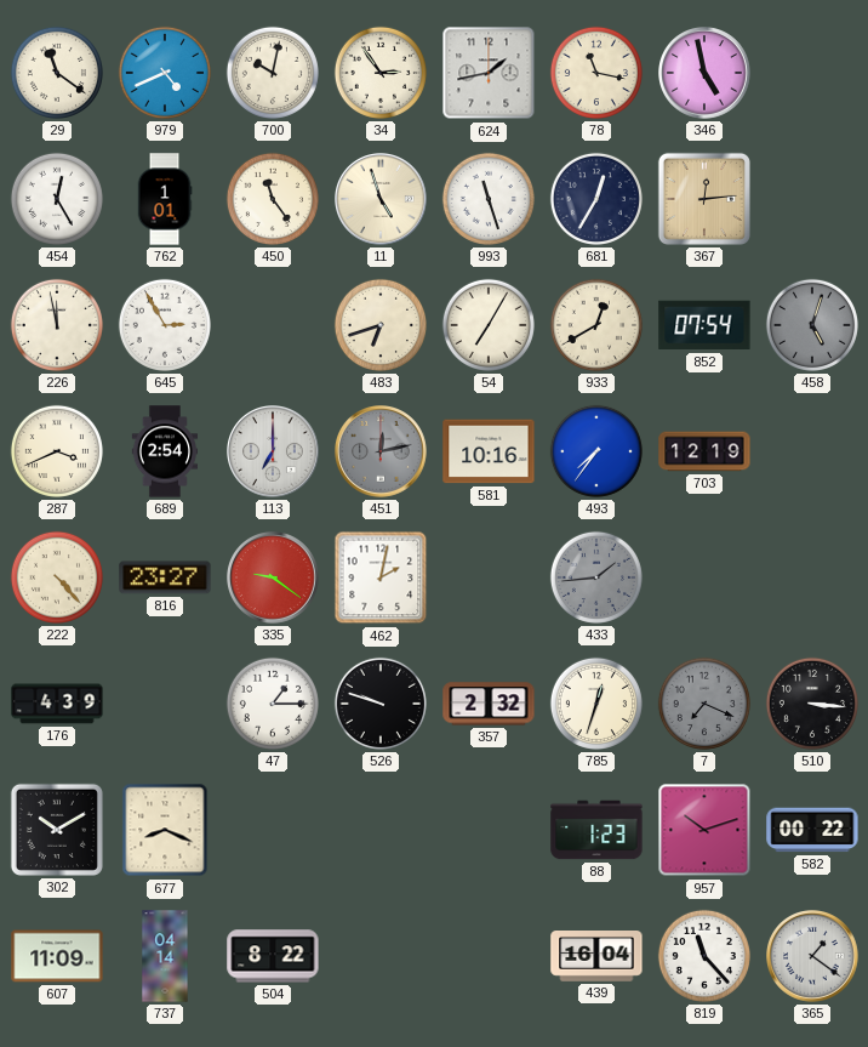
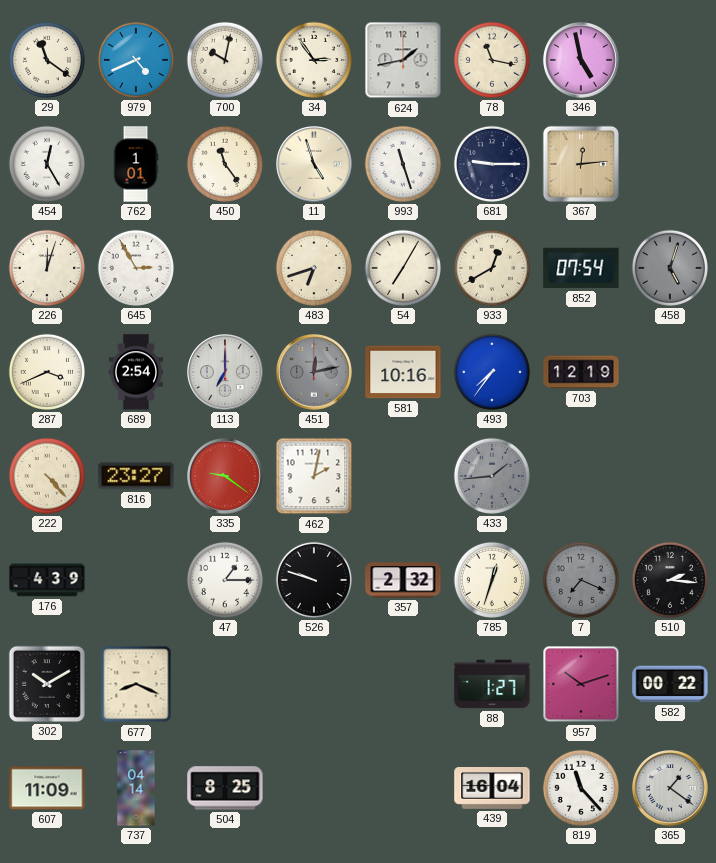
681: 12:35 -> 9:15
226: 11:58 -> 12:03
510: 3:16 -> 2:16
88: 1:23 -> 1:27
504: 8:22 -> 8:25
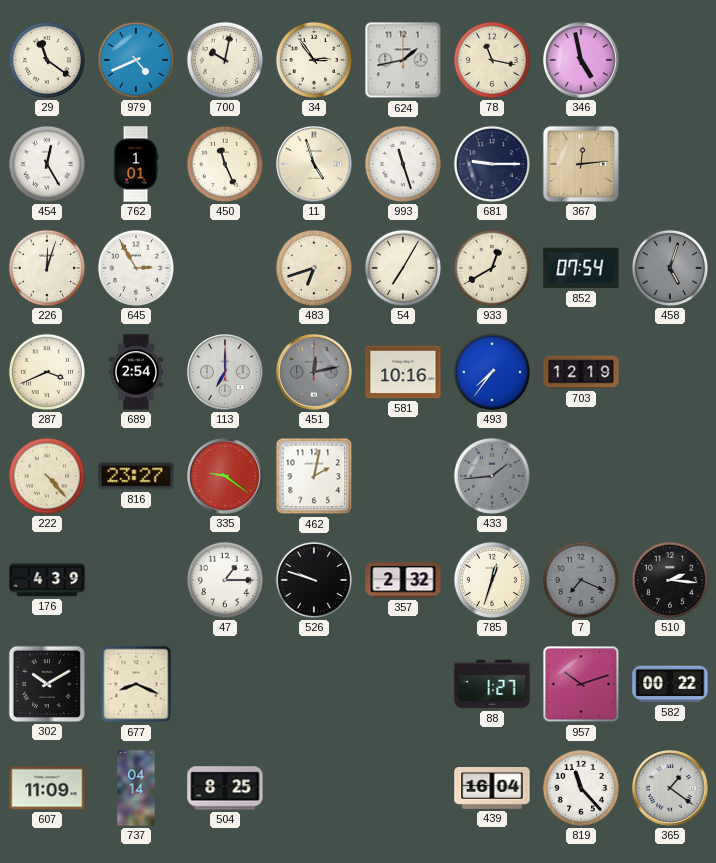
450: 11:24 -> 11:26
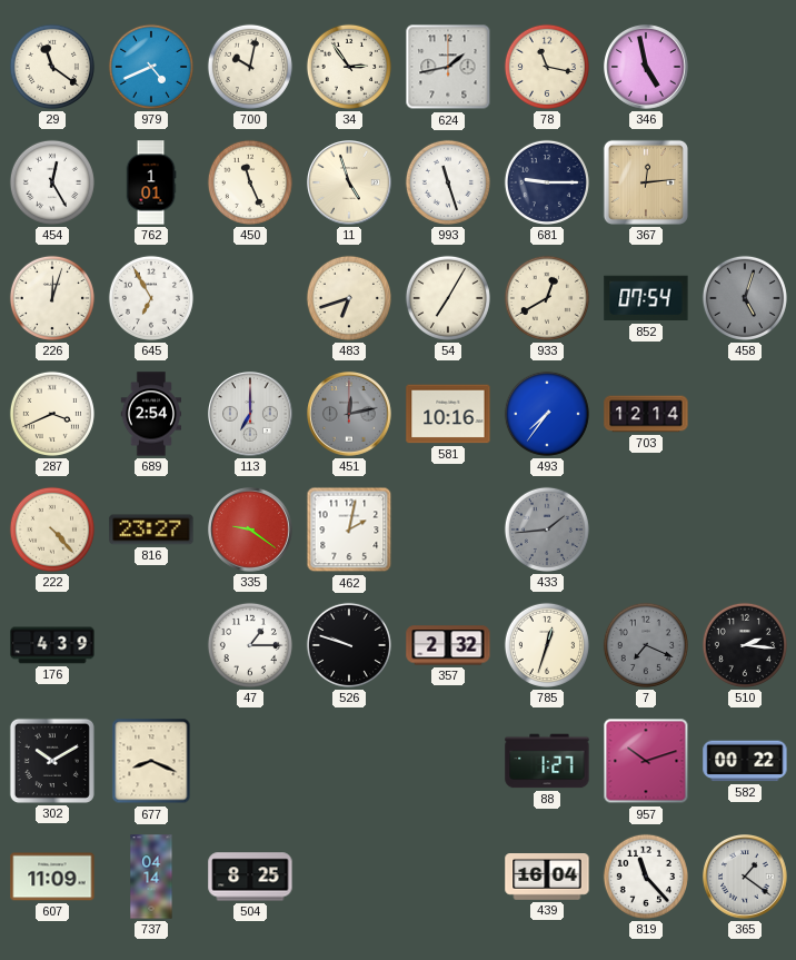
645: 2:55 -> 6:55
703: 12:19 -> 12:14
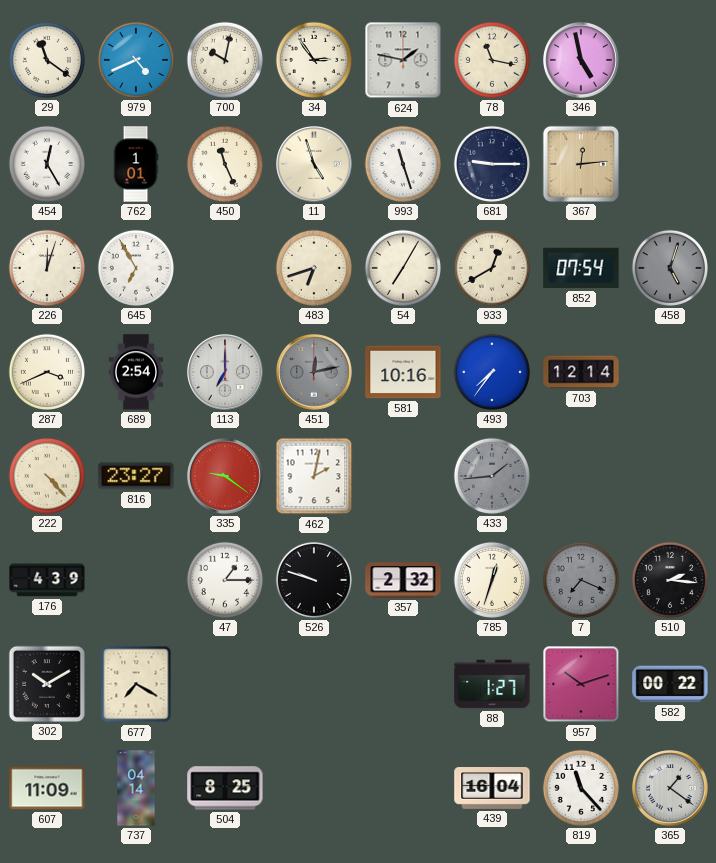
624: 1:43 -> 1:47
677: 8:19 -> 7:20
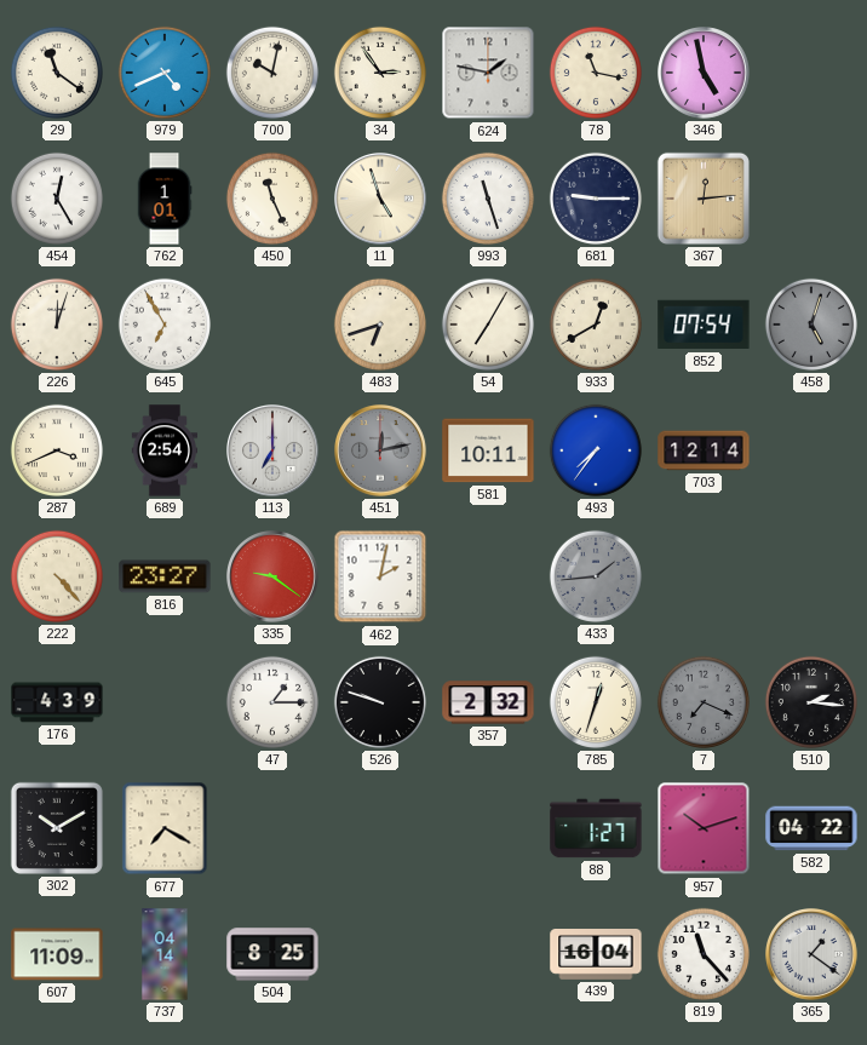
581: 10:16 -> 10:11
582: 00:22 -> 04:22
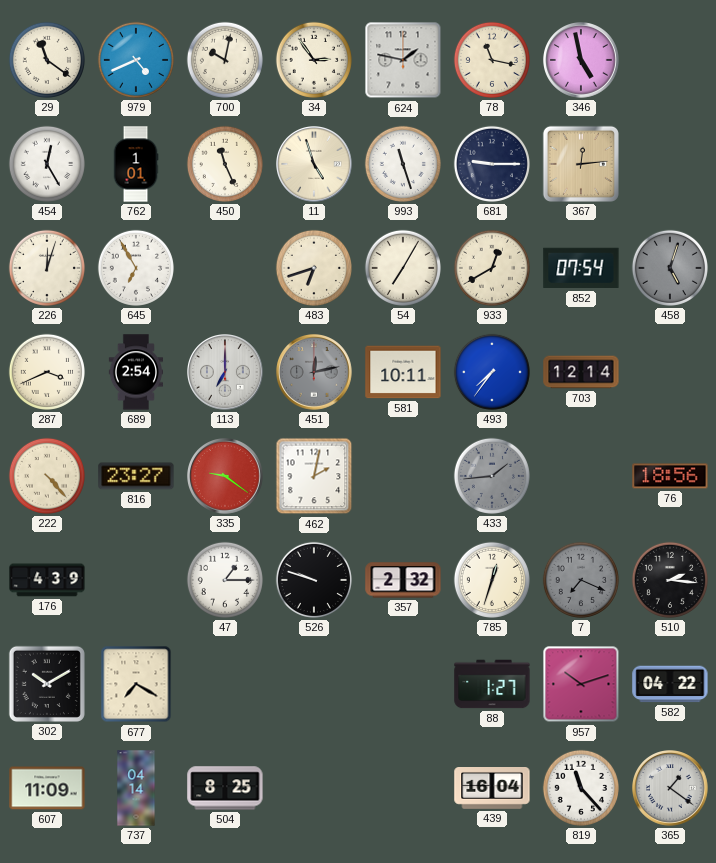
76: none -> 18:56
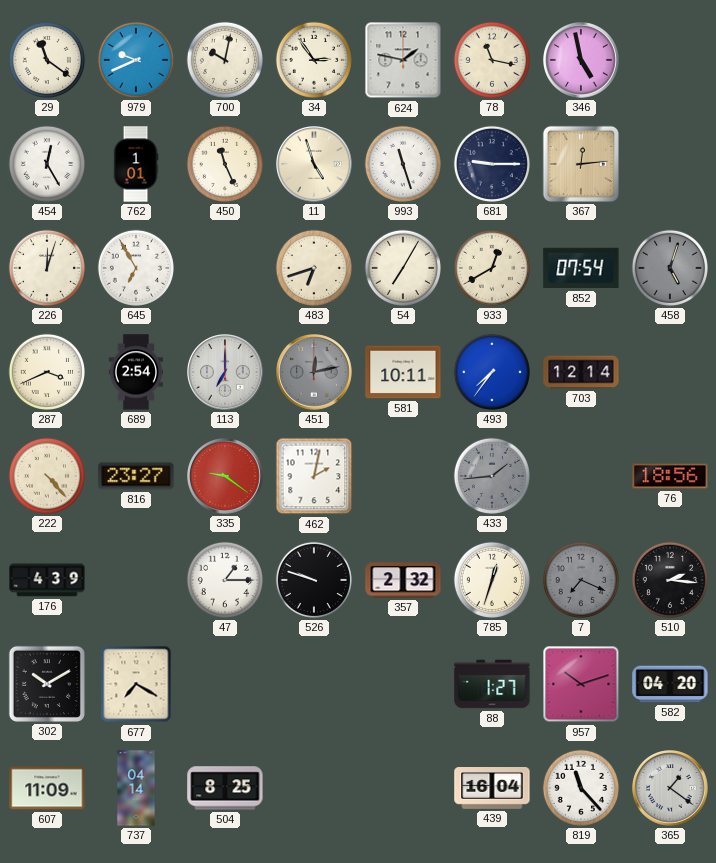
979: 4:41 -> 9:41
582: 04:22 -> 04:20
